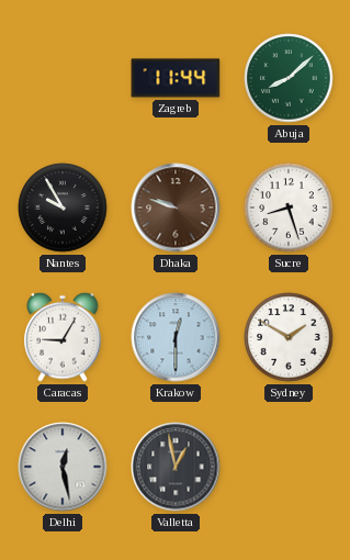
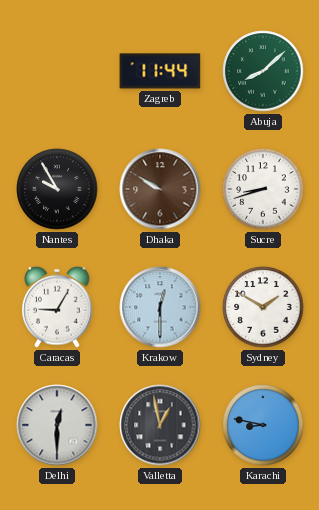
Dhaka: 9:48 -> 9:50
Sucre: 8:27 -> 8:42
Delhi: 12:28 -> 12:30
Karachi: none -> 8:47
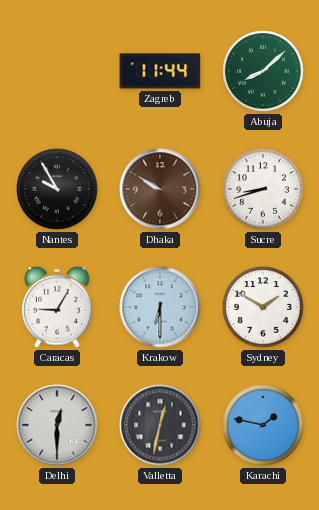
Krakow: 12:30 -> 6:30
Valletta: 12:58 -> 12:32
Karachi: 8:47 -> 1:47
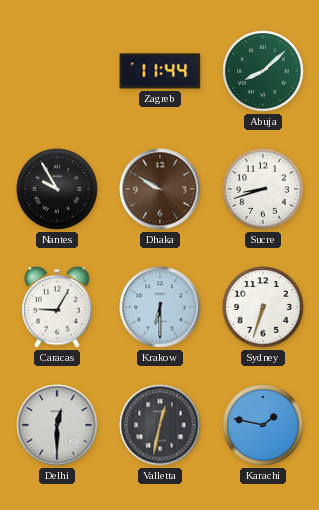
Sydney: 1:50 -> 6:33
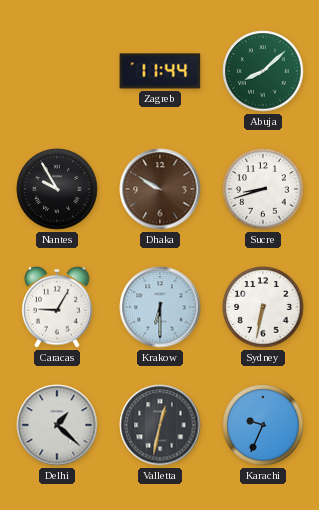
Sydney: 6:33 -> 6:32
Delhi: 12:30 -> 1:22
Karachi: 1:47 -> 9:34
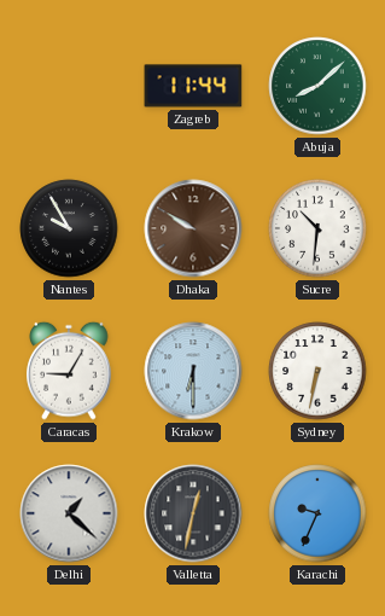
Sucre: 8:42 -> 10:31
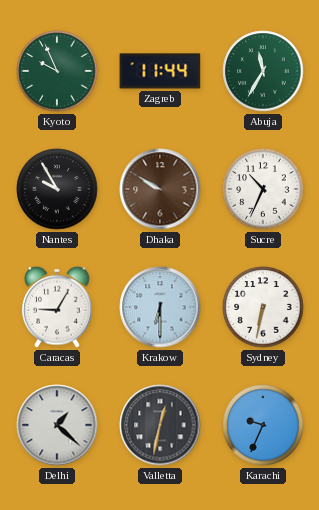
Kyoto: none -> 9:56
Abuja: 8:08 -> 11:35
Sucre: 10:31 -> 10:34
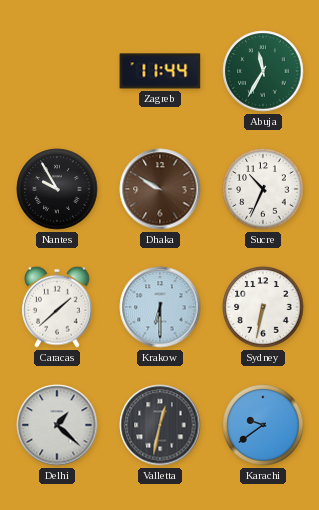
Kyoto: 9:56 -> none
Caracas: 9:05 -> 1:38
Karachi: 9:34 -> 9:39
